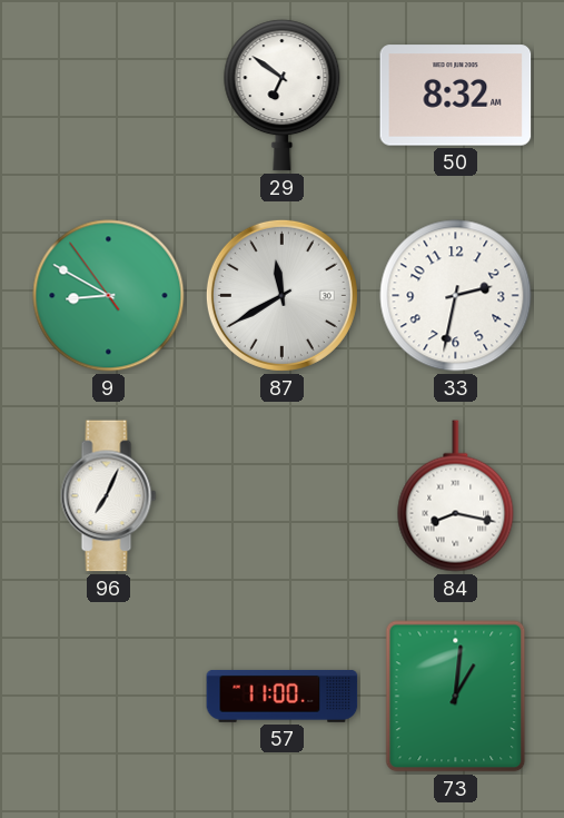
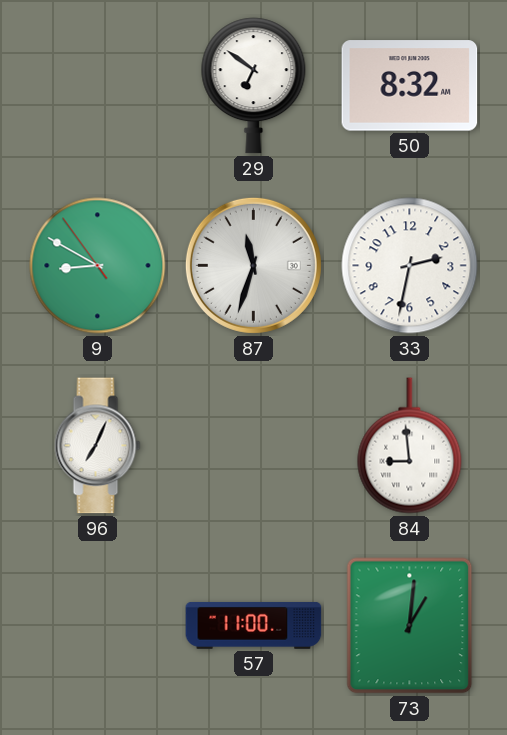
87: 11:40 -> 11:33
84: 8:17 -> 8:59
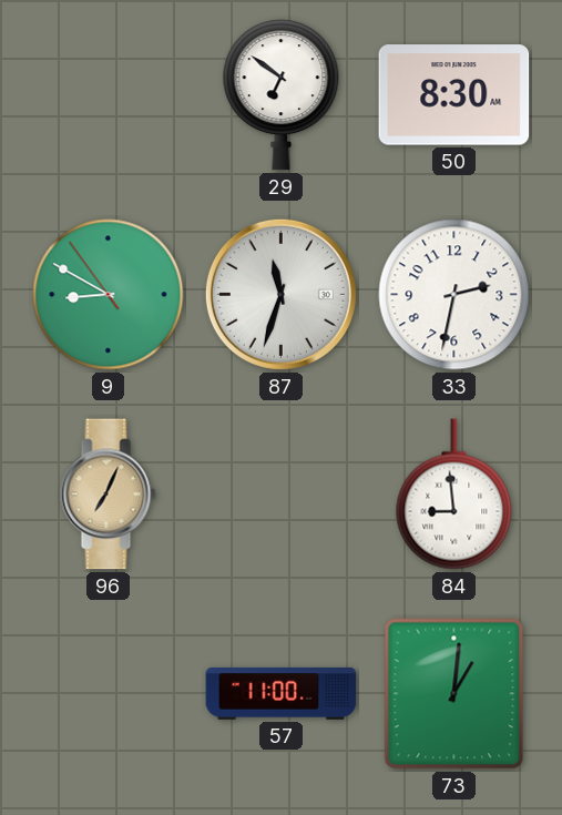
50: 8:32 -> 8:30
96 dial: white -> champagne
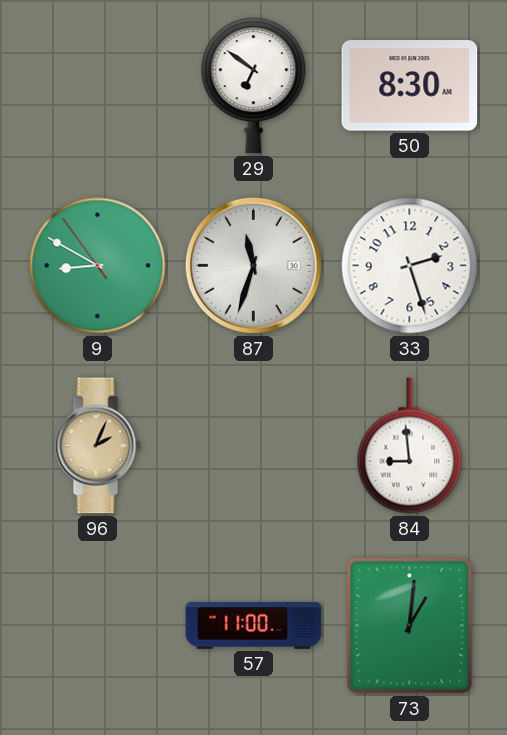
33: 2:32 -> 2:27
96: 7:04 -> 2:04
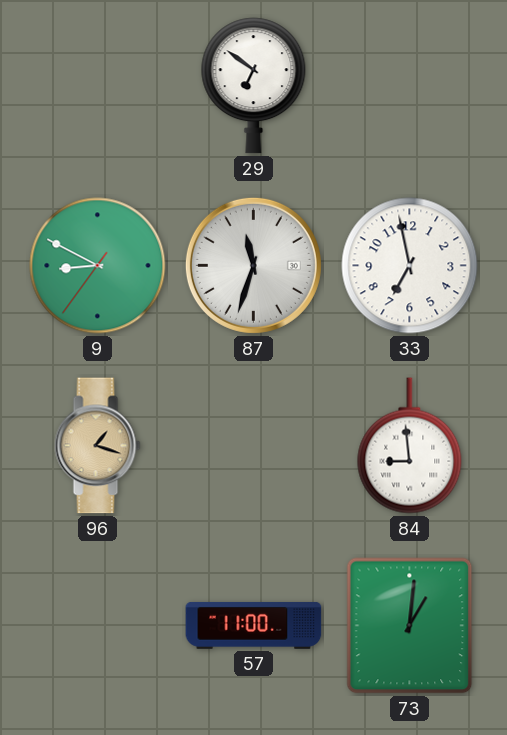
50: 8:30 -> none
9: 8:49:54 -> 8:49:36
33: 2:27 -> 6:58
96: 2:04 -> 1:18
